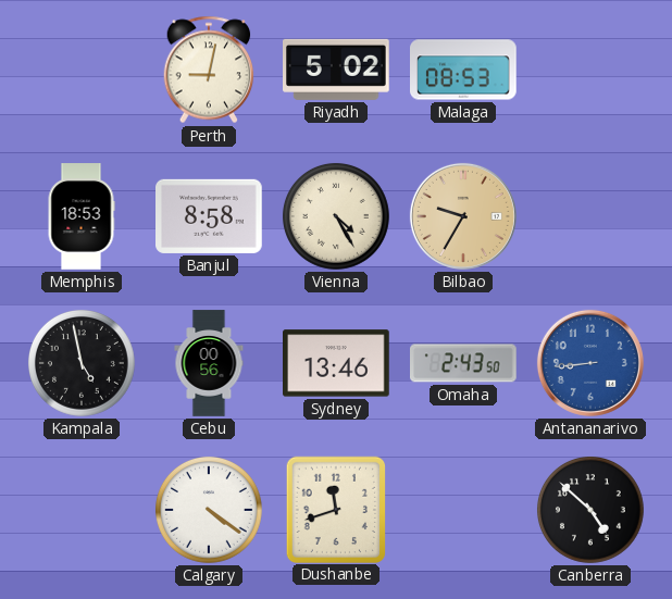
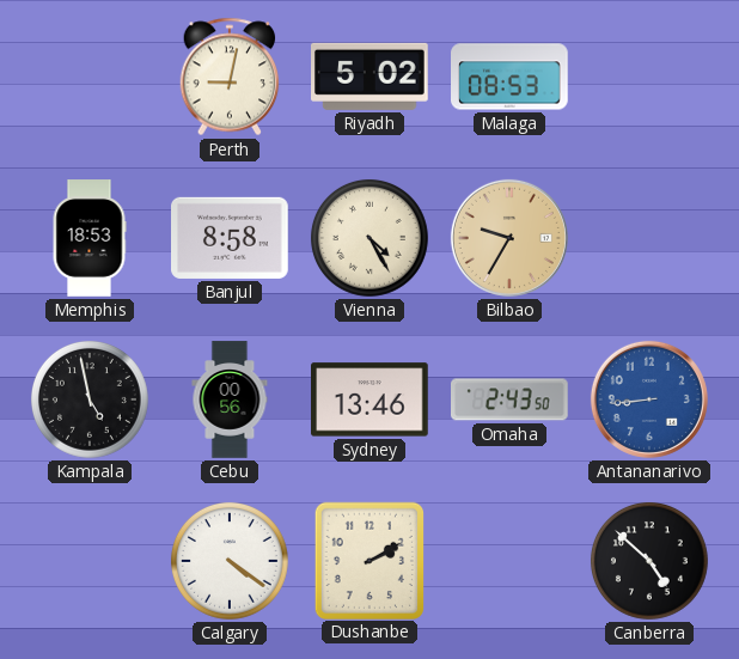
Dushanbe: 11:42 -> 2:10
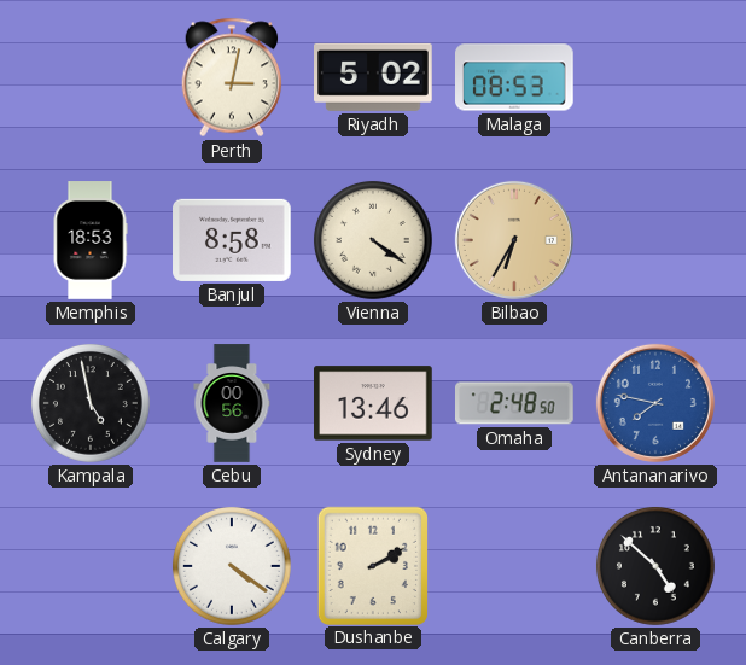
Perth: 9:02 -> 3:02
Vienna: 4:25 -> 4:21
Bilbao: 9:35 -> 6:35
Omaha: 2:43 -> 2:48
Antananarivo: 8:44 -> 7:47
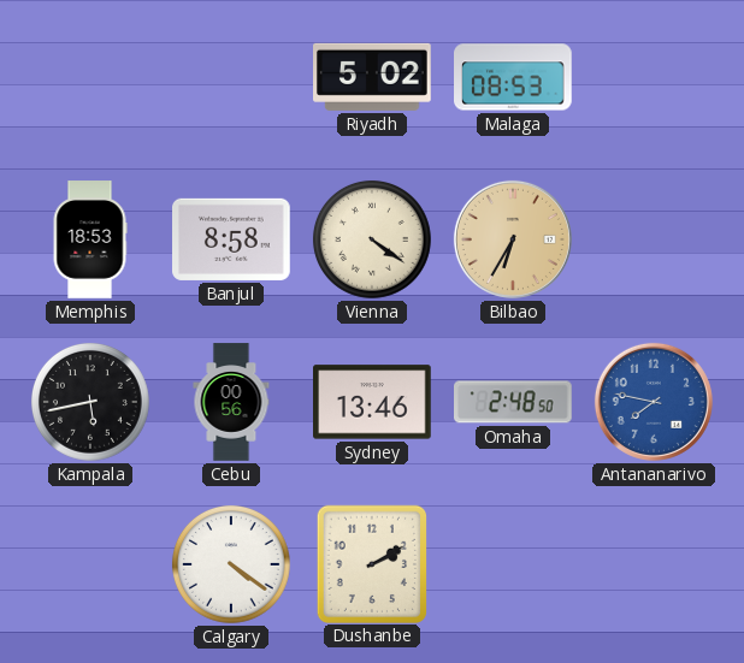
Perth: 3:02 -> none
Kampala: 4:58 -> 5:43
Canberra: 4:52 -> none
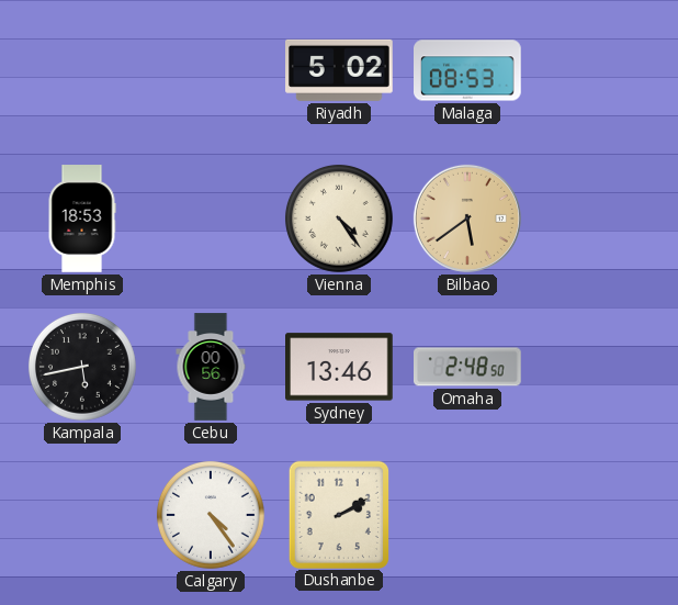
Banjul: 8:58 -> none
Vienna: 4:21 -> 4:24
Bilbao: 6:35 -> 5:39
Antananarivo: 7:47 -> none
Calgary: 4:21 -> 4:24
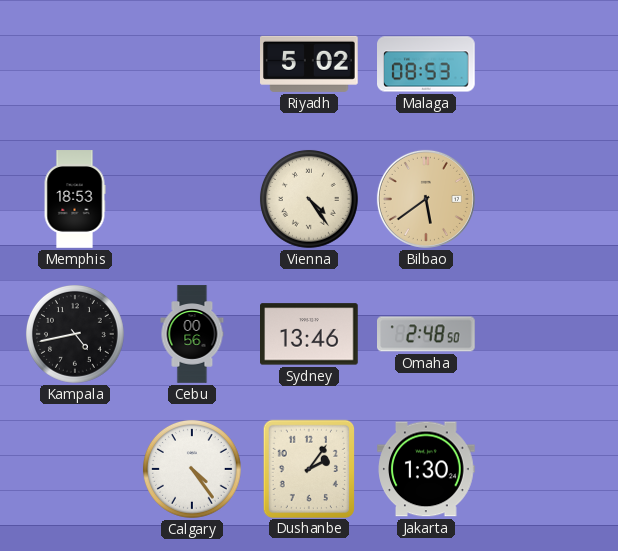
Kampala: 5:43 -> 4:43
Dushanbe: 2:10 -> 2:06
Jakarta: none -> 1:30
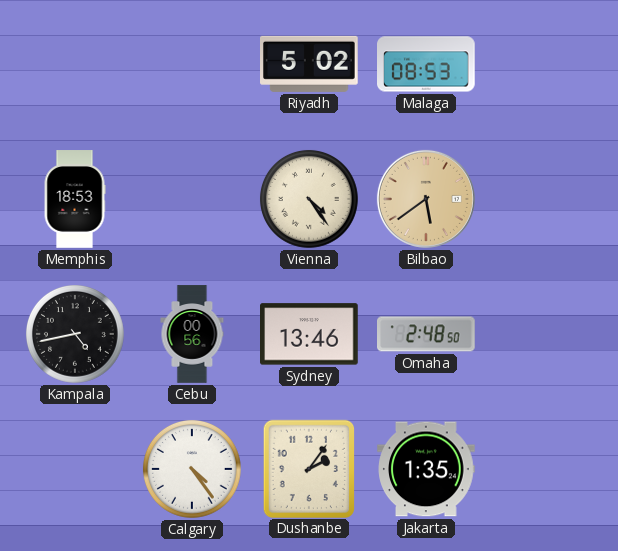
Jakarta: 1:30 -> 1:35
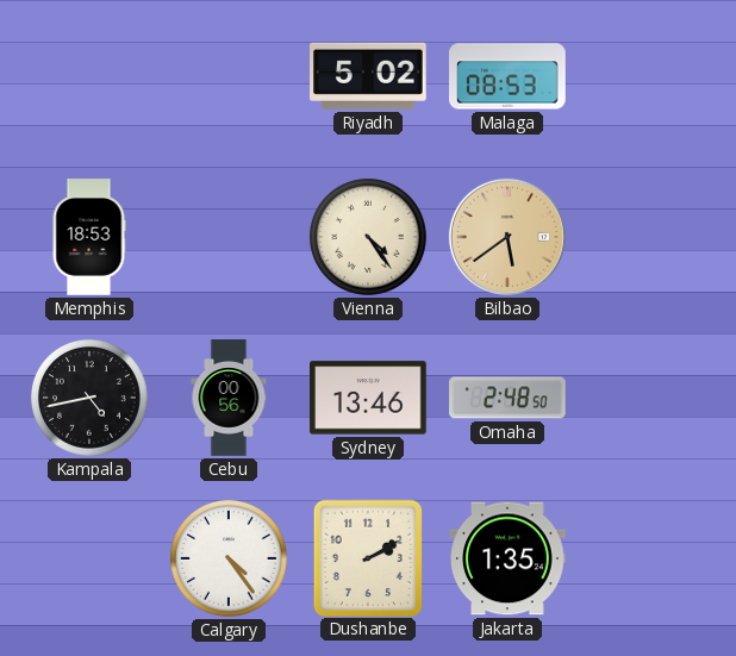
Dushanbe: 2:06 -> 2:10
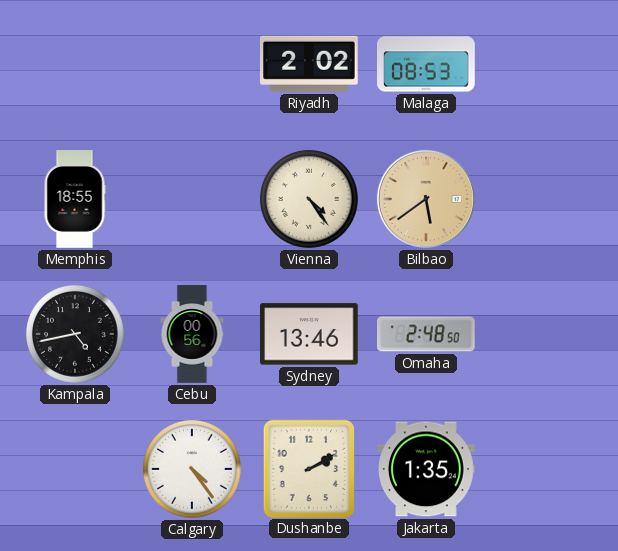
Riyadh: 5:02 -> 2:02
Memphis: 18:53 -> 18:55
